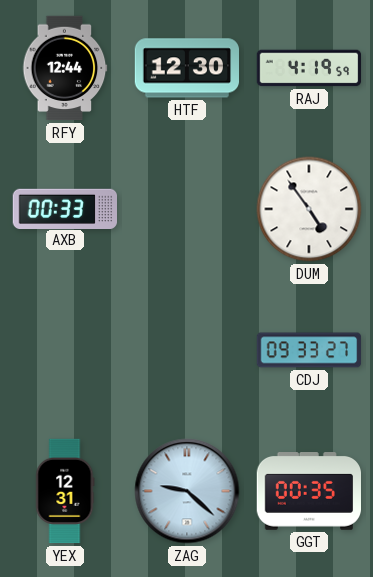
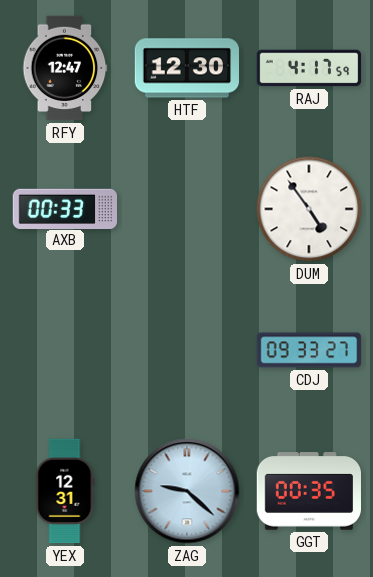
RFY: 12:44 -> 12:47
RAJ: 4:19 -> 4:17
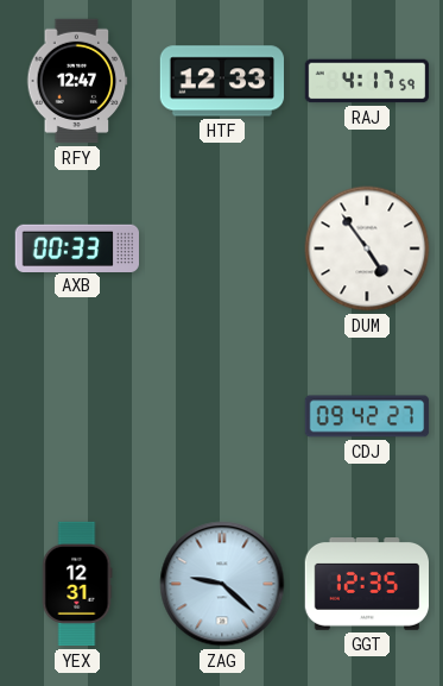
HTF: 12:30 -> 12:33
CDJ: 09:33 -> 09:42
GGT: 00:35 -> 12:35
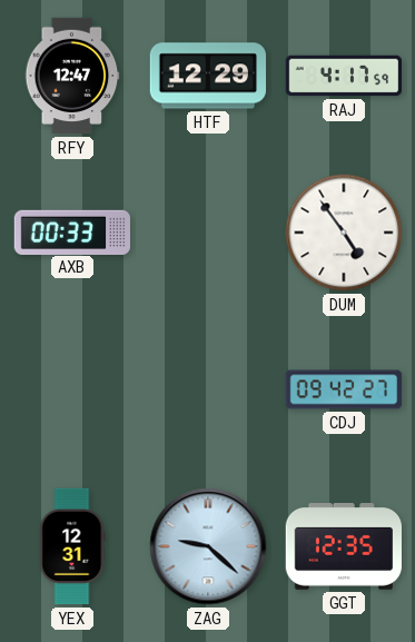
HTF: 12:33 -> 12:29
